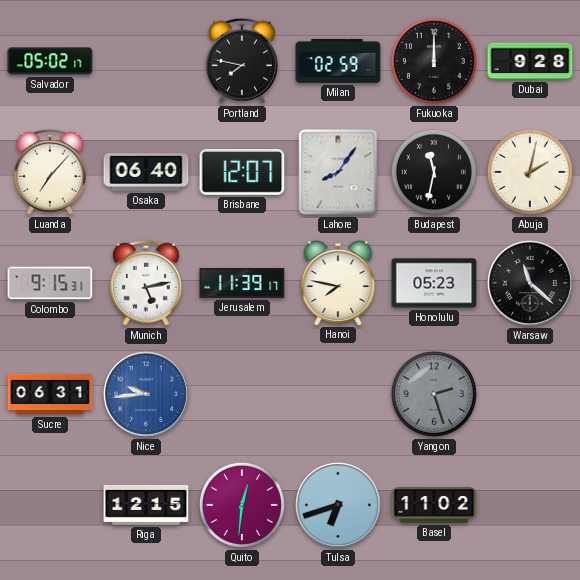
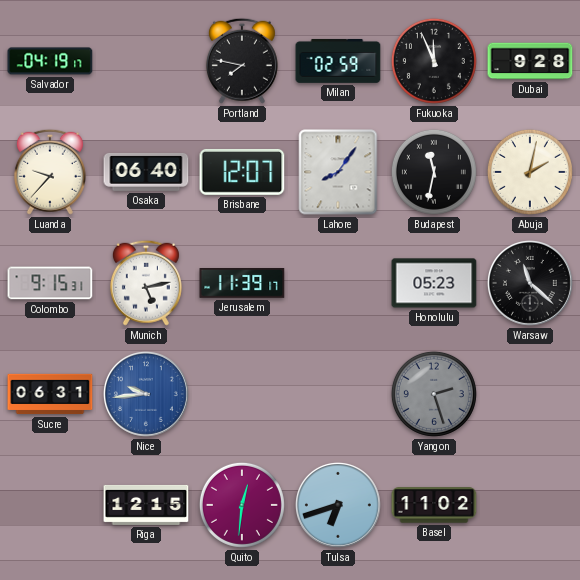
Salvador: 05:02 -> 04:19
Fukuoka: 12:00 -> 11:56
Luanda: 7:07 -> 9:37
Hanoi: 7:47 -> none
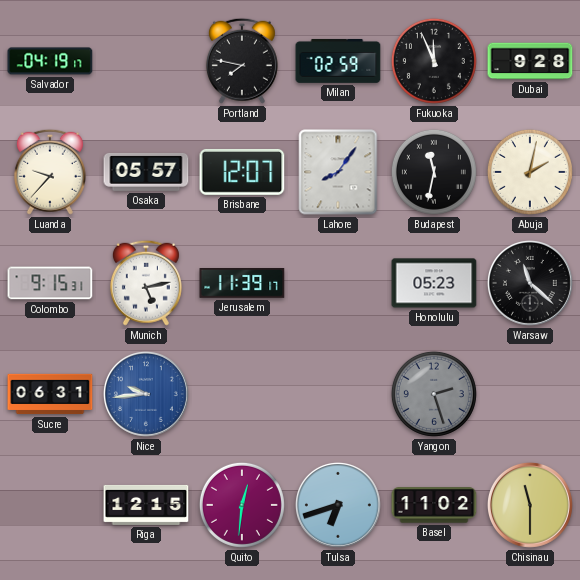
Osaka: 06:40 -> 05:57
Chisinau: none -> 11:30
